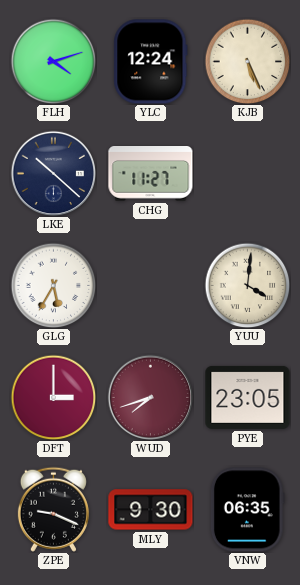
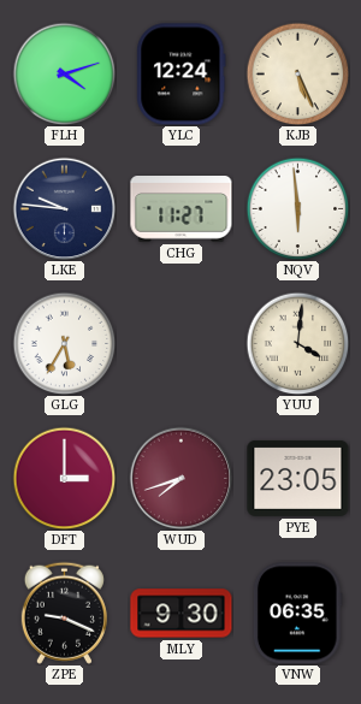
LKE: 10:22 -> 9:46
NQV: none -> 5:59
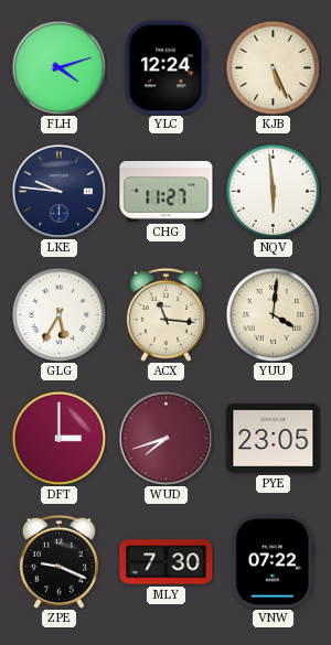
ACX: none -> 11:16
MLY: 9:30 -> 7:30
VNW: 06:35 -> 07:22
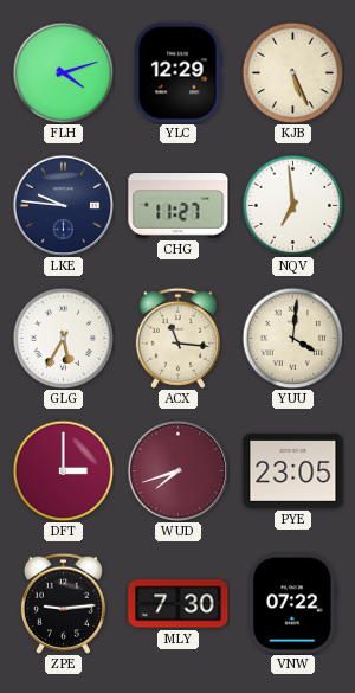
YLC: 12:24 -> 12:29
NQV: 5:59 -> 6:59
ZPE: 9:19 -> 9:14
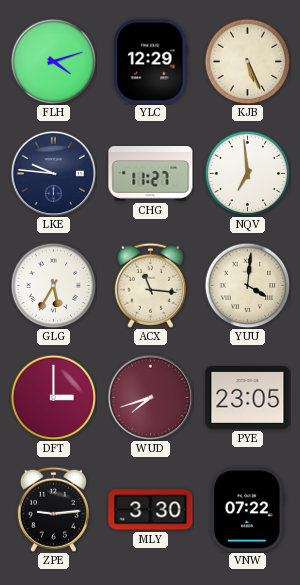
MLY: 7:30 -> 3:30
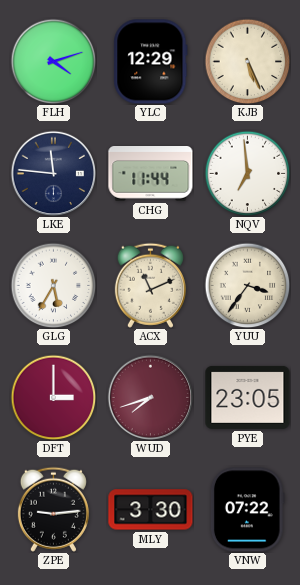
LKE: 9:46 -> 11:46
CHG: 11:27 -> 11:44
ACX: 11:16 -> 11:11
YUU: 4:01 -> 3:36
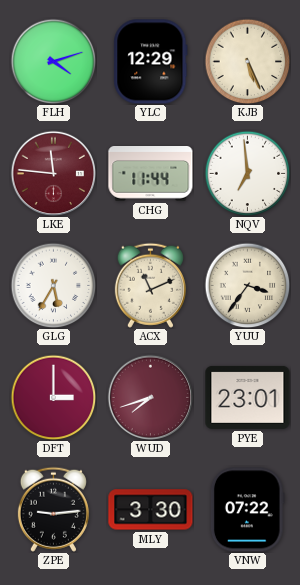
LKE dial: navy -> burgundy
PYE: 23:05 -> 23:01
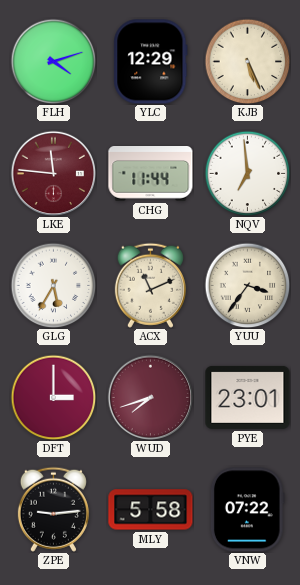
MLY: 3:30 -> 5:58
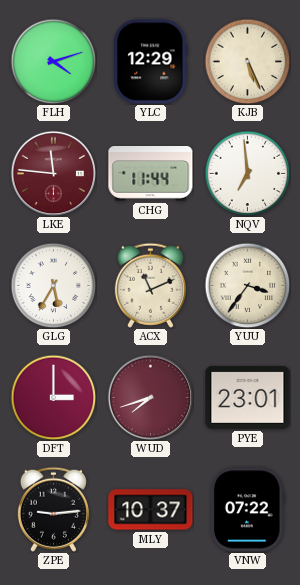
MLY: 5:58 -> 10:37
